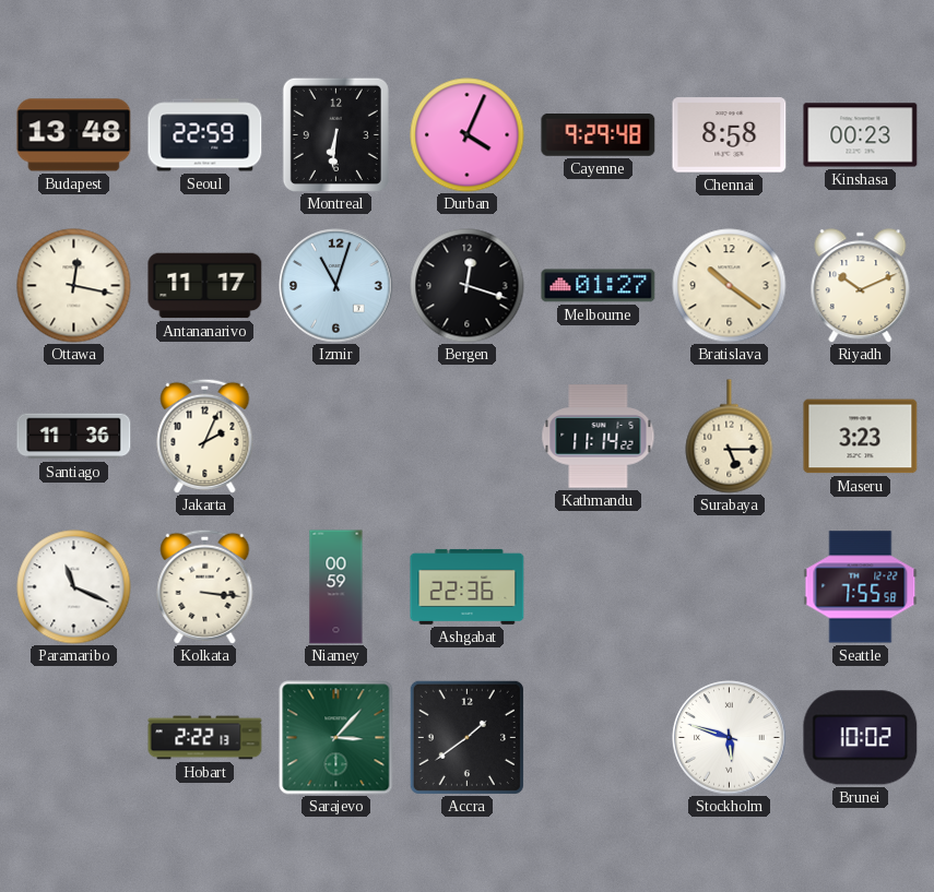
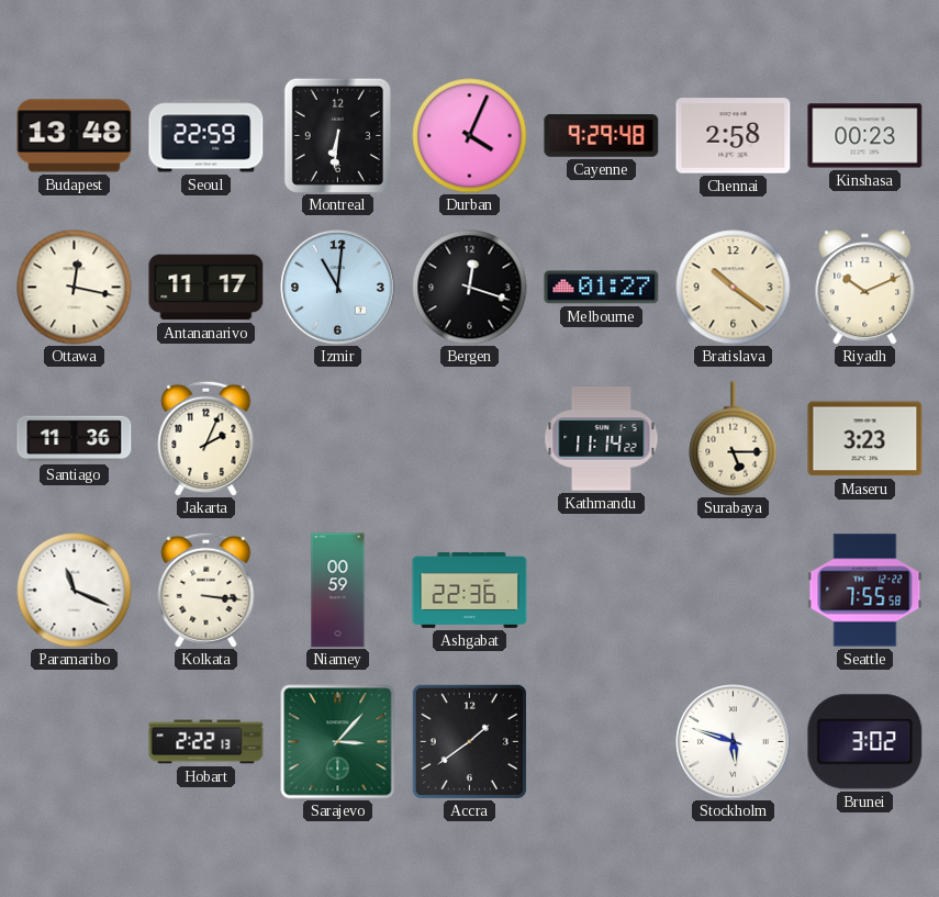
Chennai: 8:58 -> 2:58
Izmir: 11:03 -> 11:01
Brunei: 10:02 -> 3:02
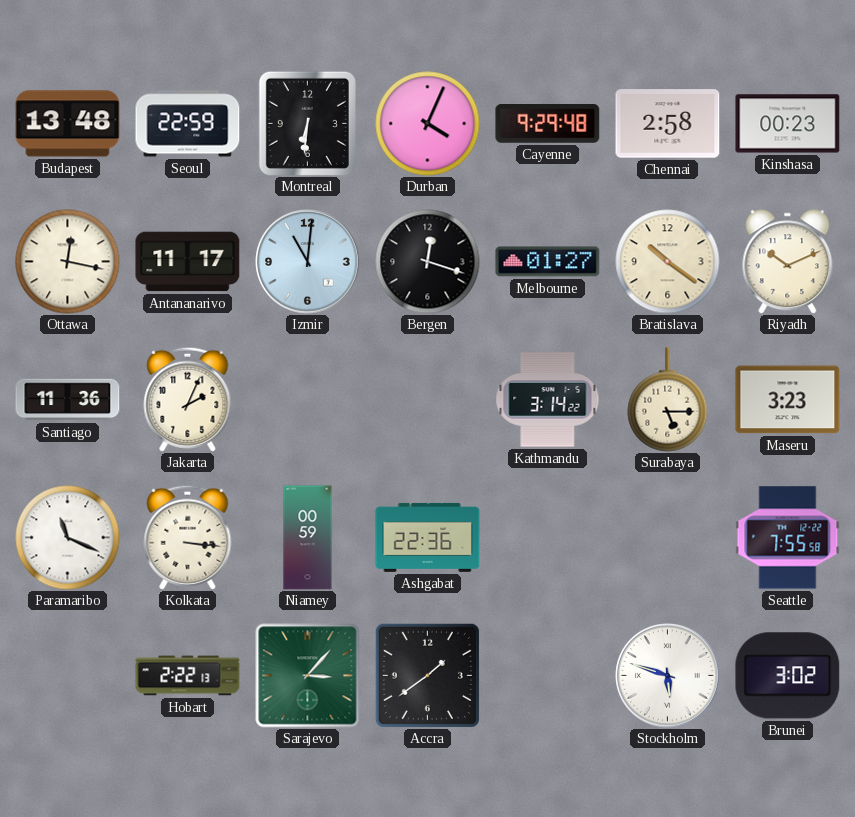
Kathmandu: 11:14 -> 3:14
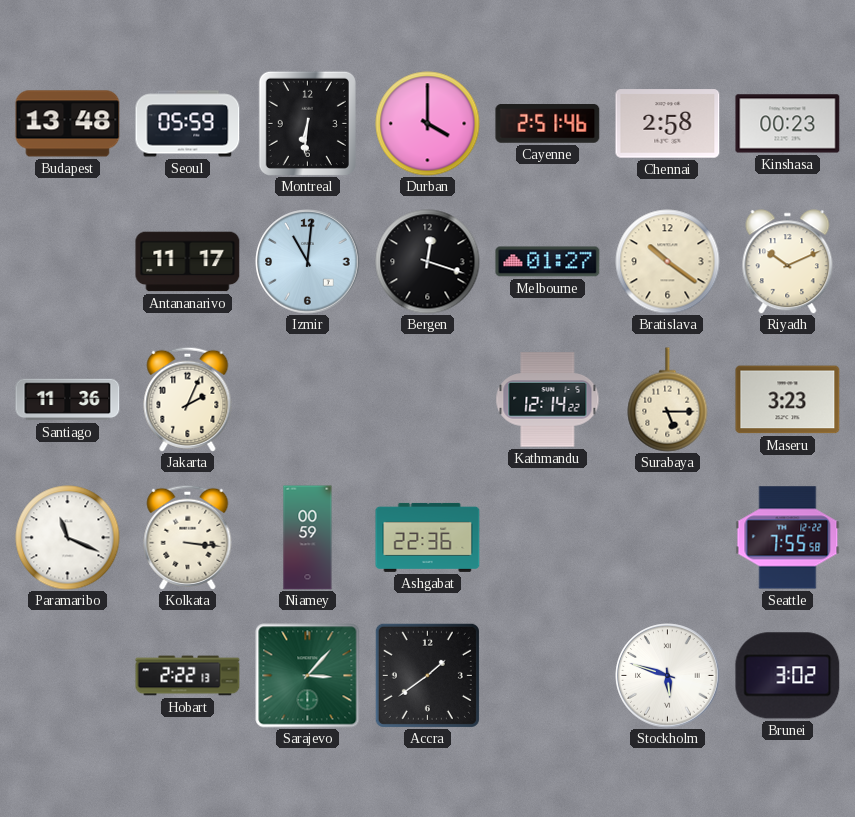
Seoul: 22:59 -> 05:59
Durban: 4:04 -> 4:00
Cayenne: 9:29 -> 2:51
Ottawa: 12:17 -> none
Kathmandu: 3:14 -> 12:14
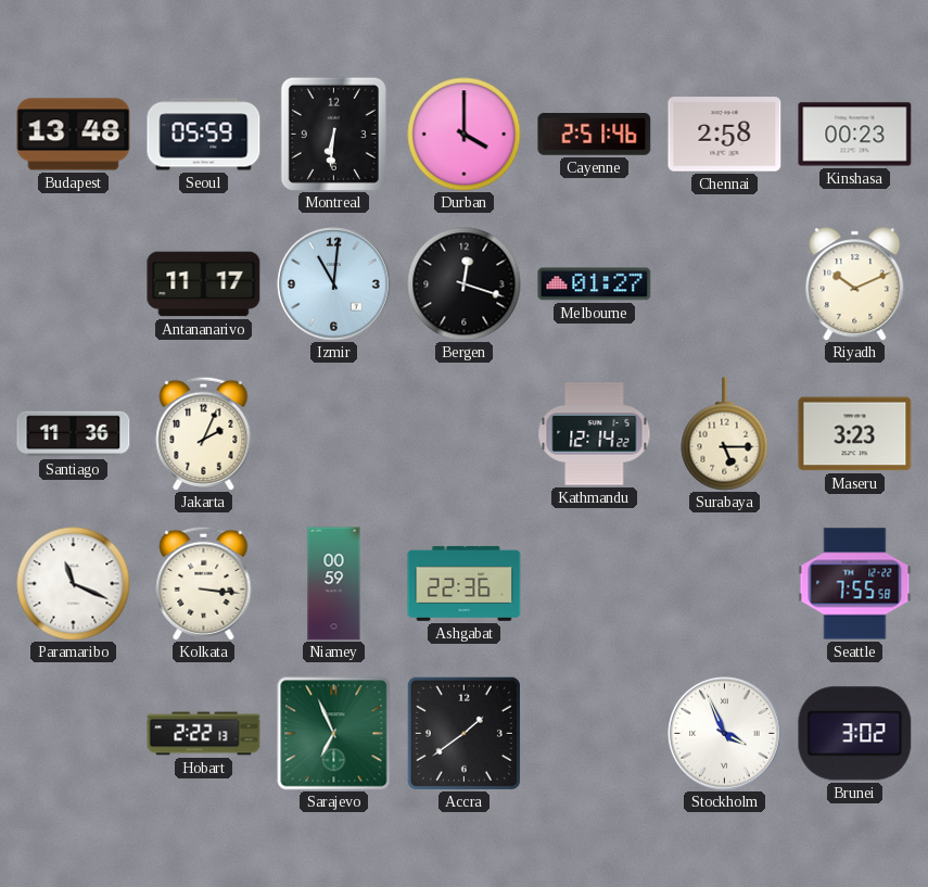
Bratislava: 10:21 -> none
Sarajevo: 3:07 -> 6:56
Stockholm: 5:48 -> 3:56
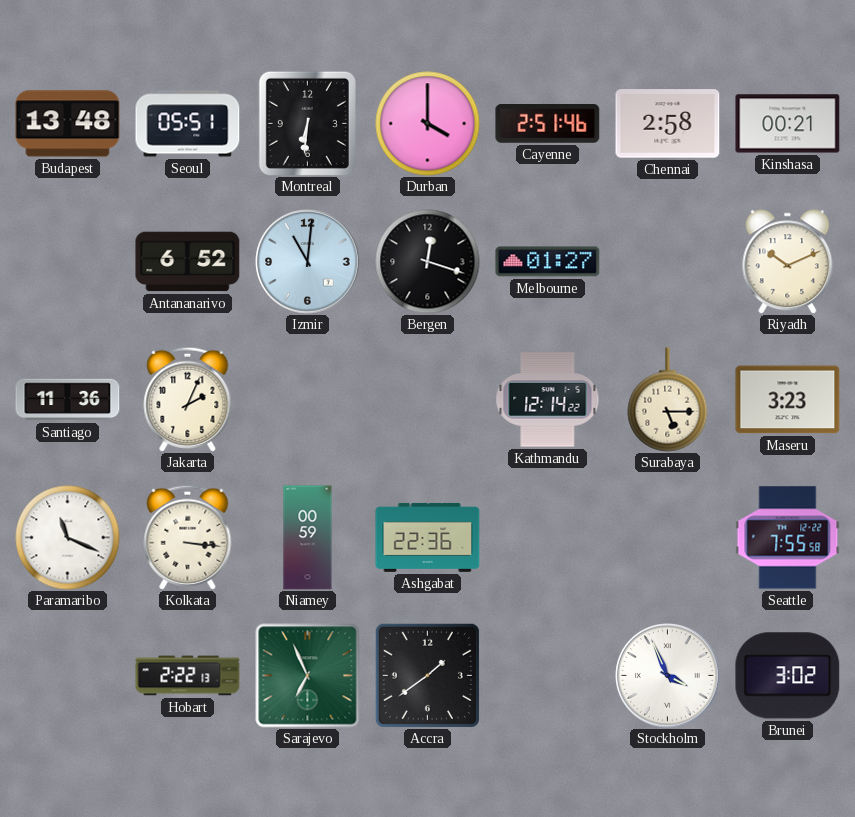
Seoul: 05:59 -> 05:51
Kinshasa: 00:23 -> 00:21
Antananarivo: 11:17 -> 6:52
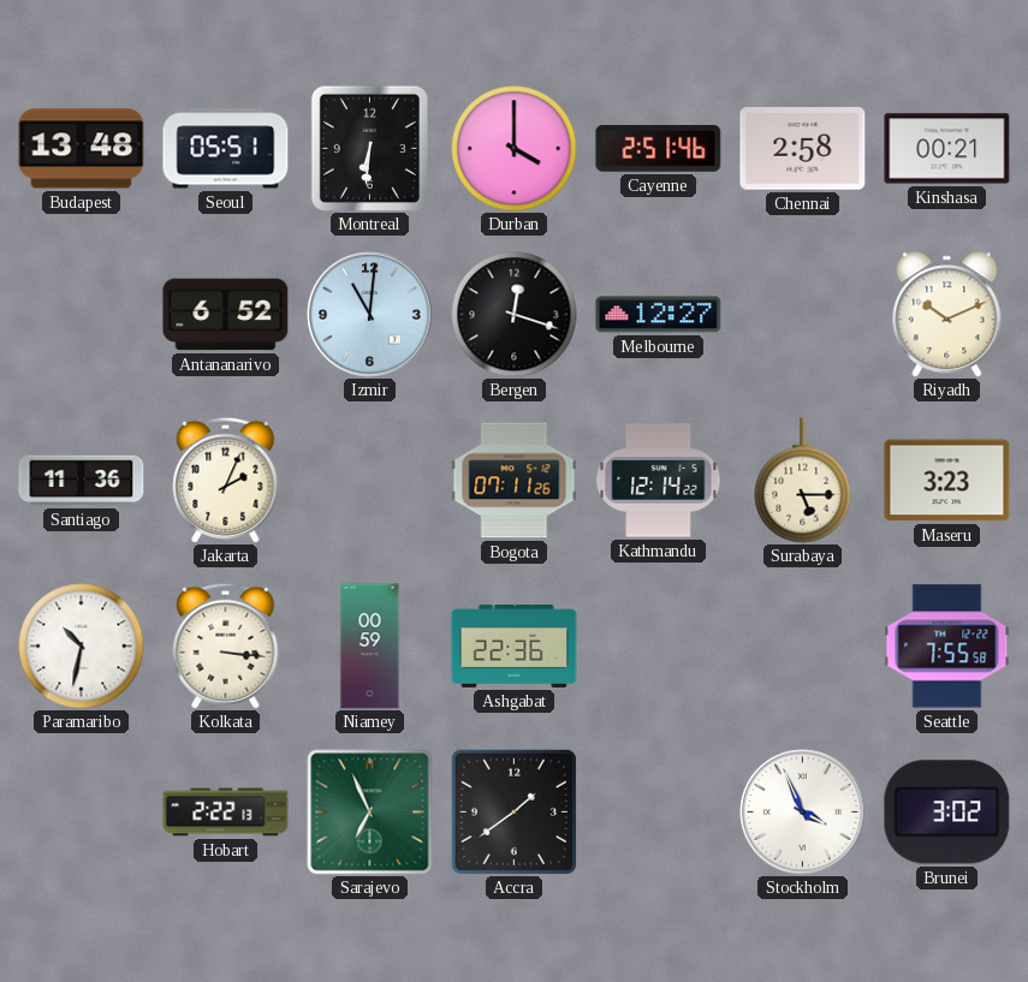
Melbourne: 01:27 -> 12:27
Bogota: none -> 07:11
Paramaribo: 11:19 -> 10:32
